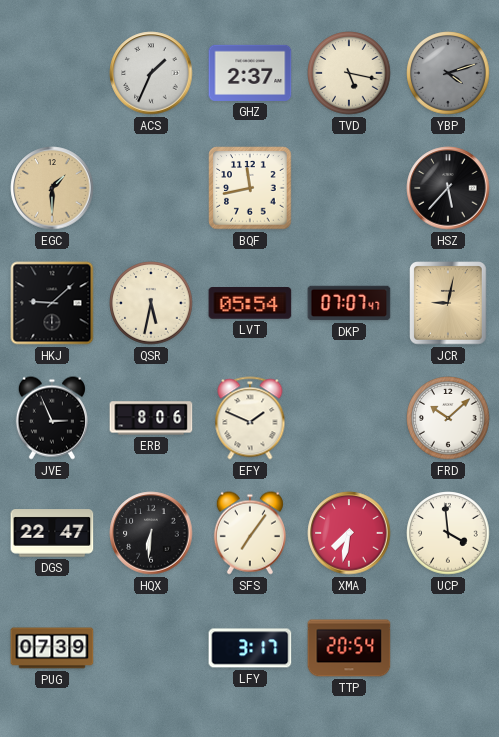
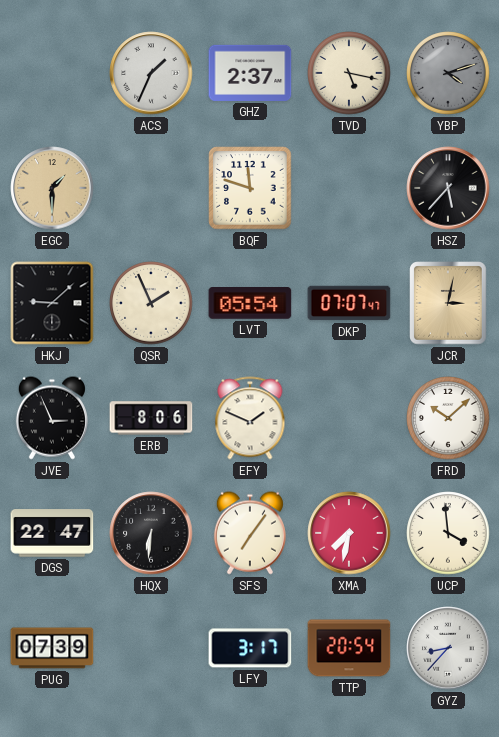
BQF: 11:43 -> 11:48
QSR: 5:32 -> 1:56
JCR: 9:02 -> 3:02
GYZ: none -> 8:37
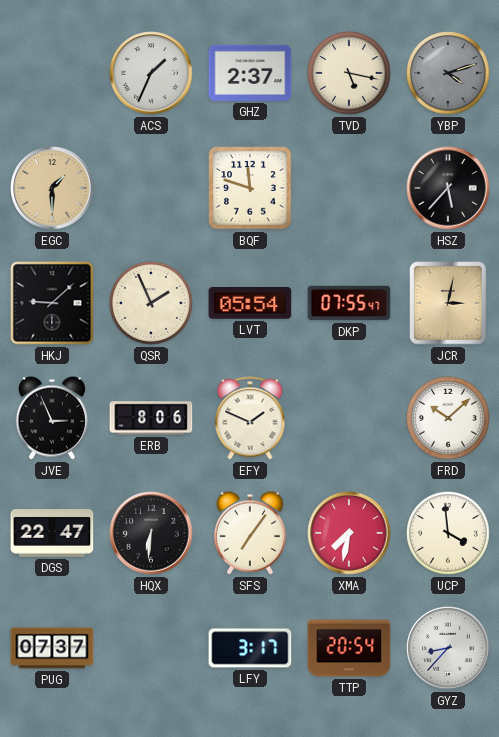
DKP: 07:07 -> 07:55
PUG: 07:39 -> 07:37
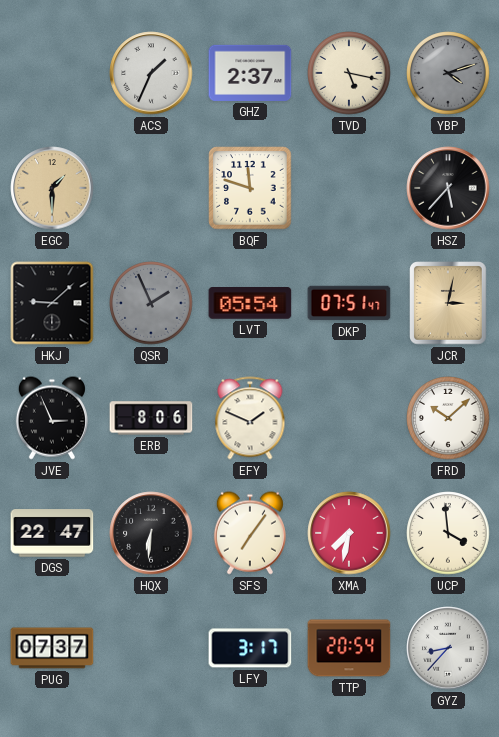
QSR dial: cream -> grey
DKP: 07:55 -> 07:51
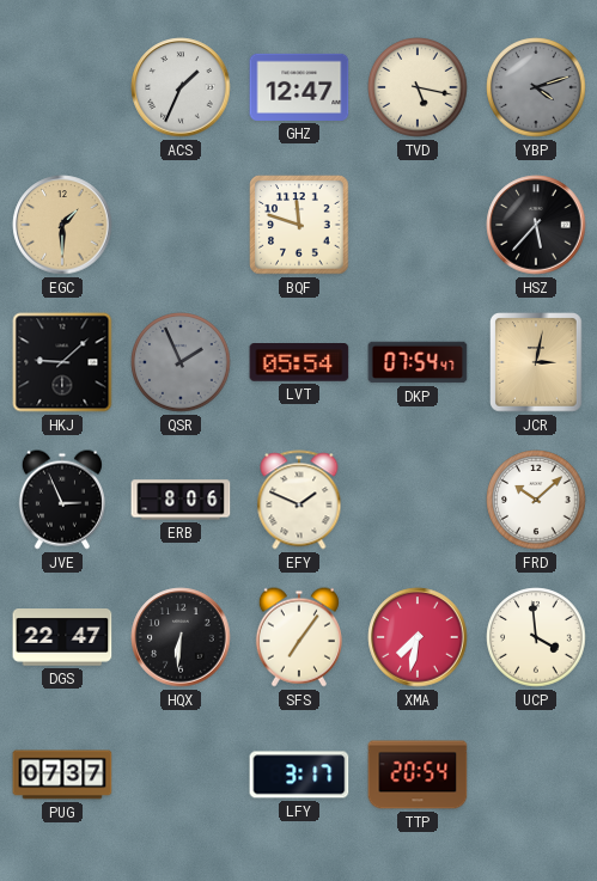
GHZ: 2:37 -> 12:47
DKP: 07:51 -> 07:54
GYZ: 8:37 -> none
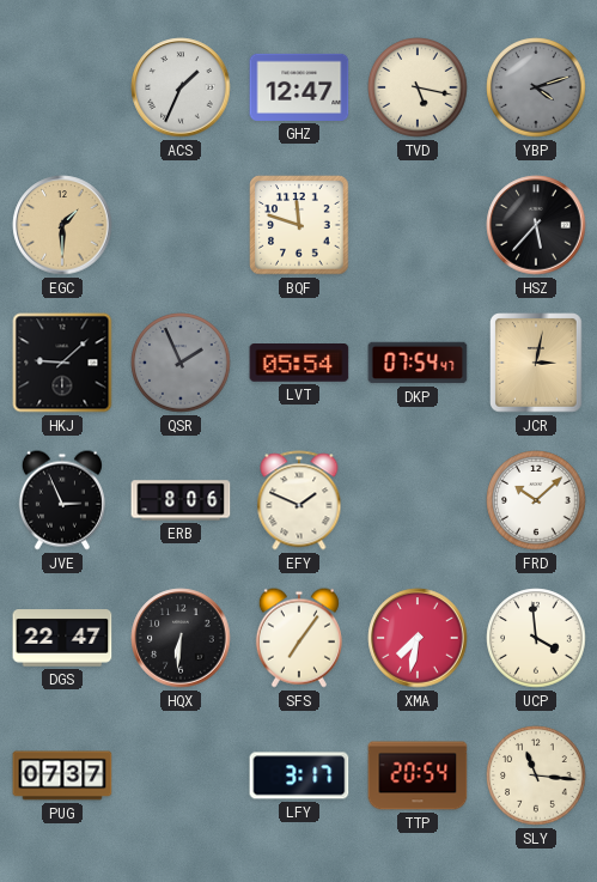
SLY: none -> 11:16
